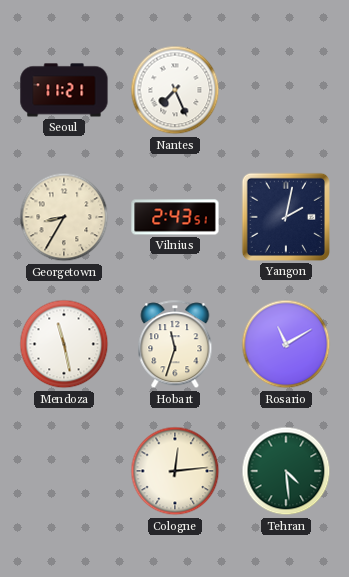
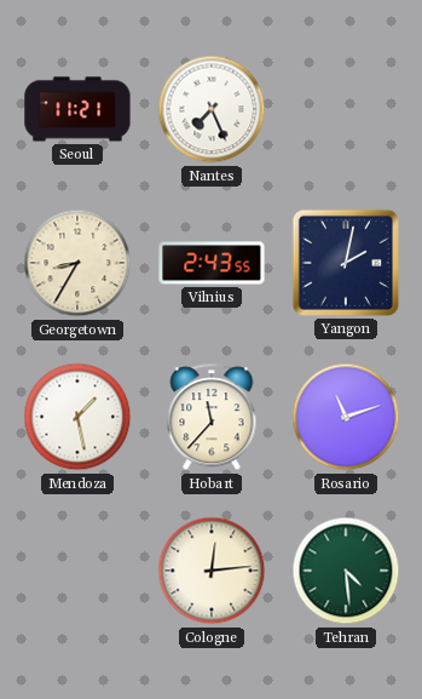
Vilnius: 2:43:51 -> 2:43:55
Mendoza: 11:28 -> 1:28
Hobart: 11:33 -> 11:37
Rosario: 11:10 -> 11:12
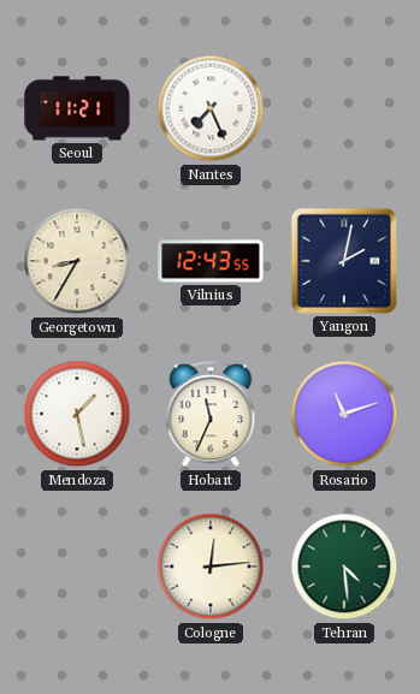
Vilnius: 2:43 -> 12:43
Hobart: 11:37 -> 11:34
